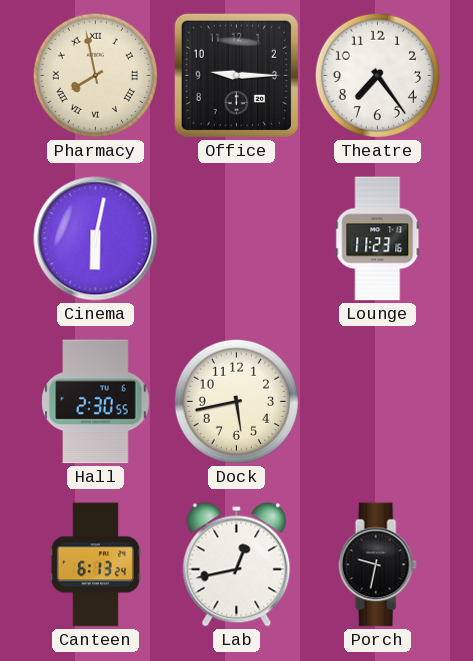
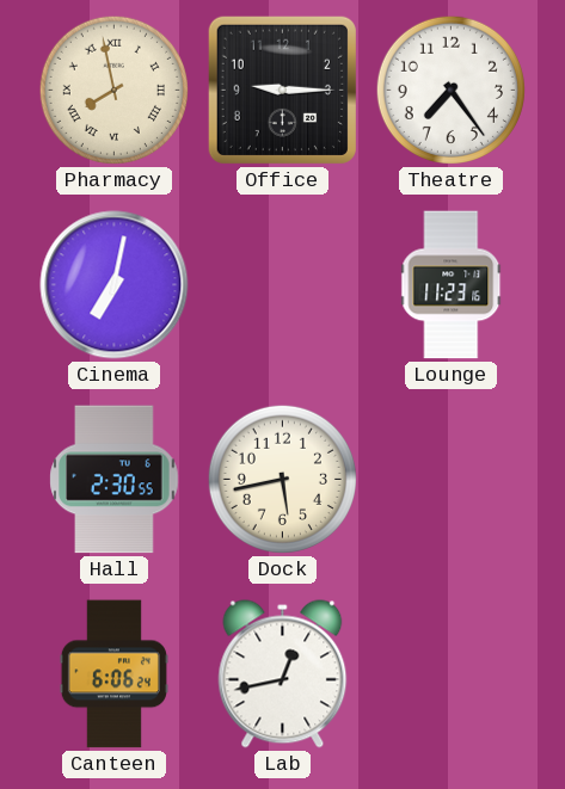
Cinema: 6:02 -> 7:02
Canteen: 6:13 -> 6:06
Porch: 9:32 -> none
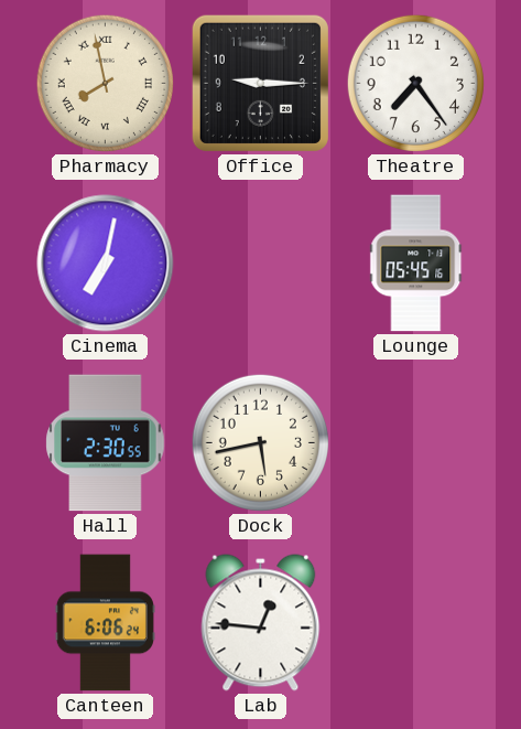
Lounge: 11:23 -> 05:45
Lab: 12:43 -> 12:46
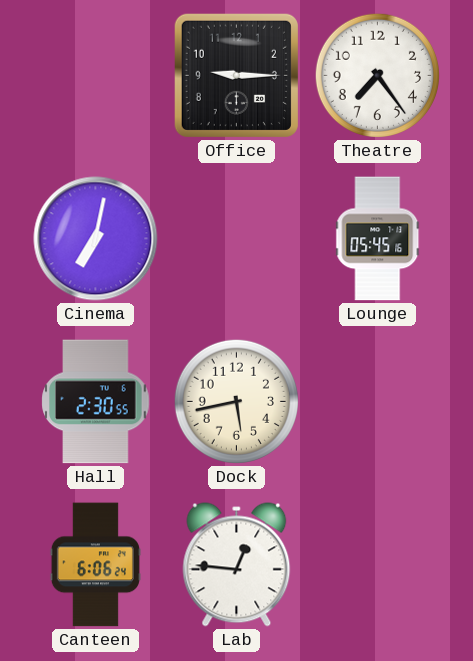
Pharmacy: 7:58 -> none
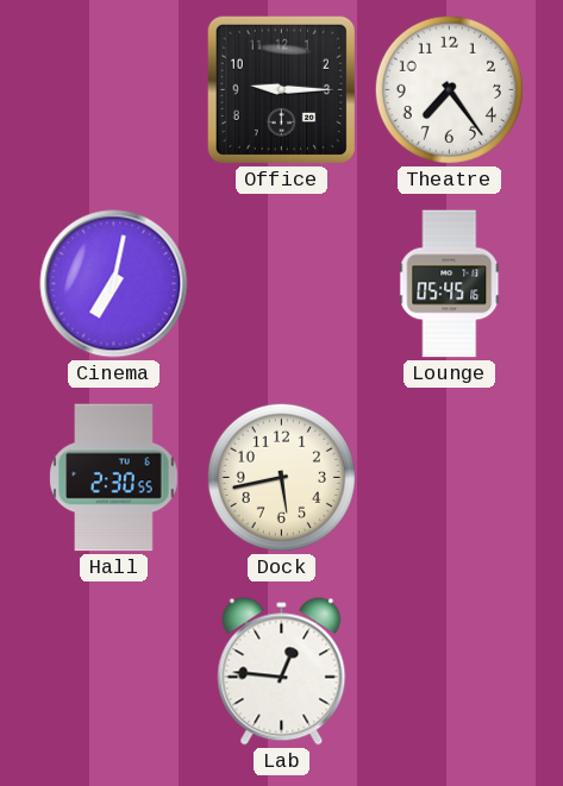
Canteen: 6:06 -> none
